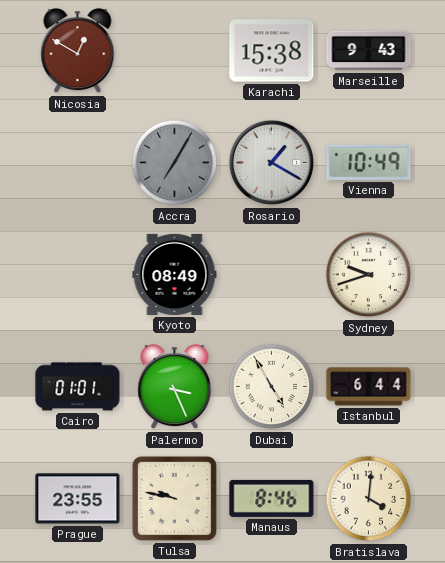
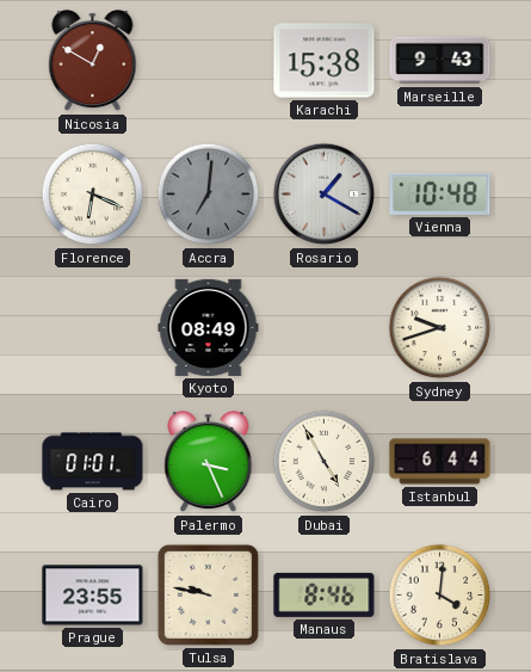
Florence: none -> 6:19
Accra: 7:05 -> 7:01
Vienna: 10:49 -> 10:48
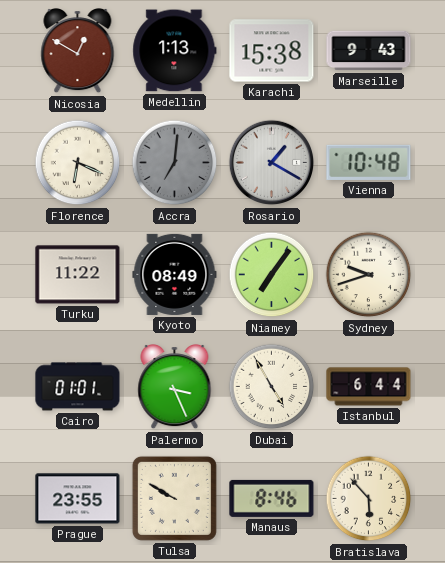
Medellin: none -> 1:13
Turku: none -> 11:22
Niamey: none -> 7:06
Tulsa: 9:47 -> 9:50
Bratislava: 4:01 -> 5:53
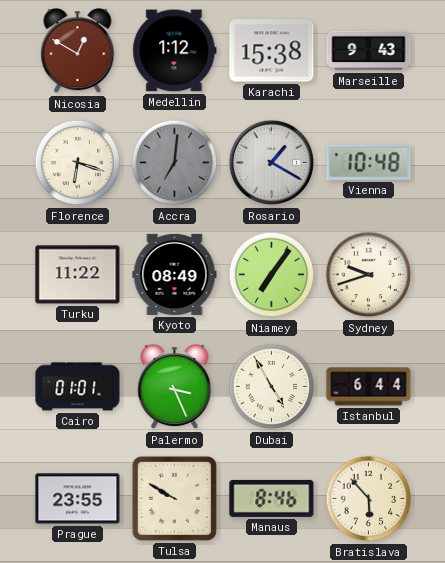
Medellin: 1:13 -> 1:12
Florence: 6:19 -> 6:18
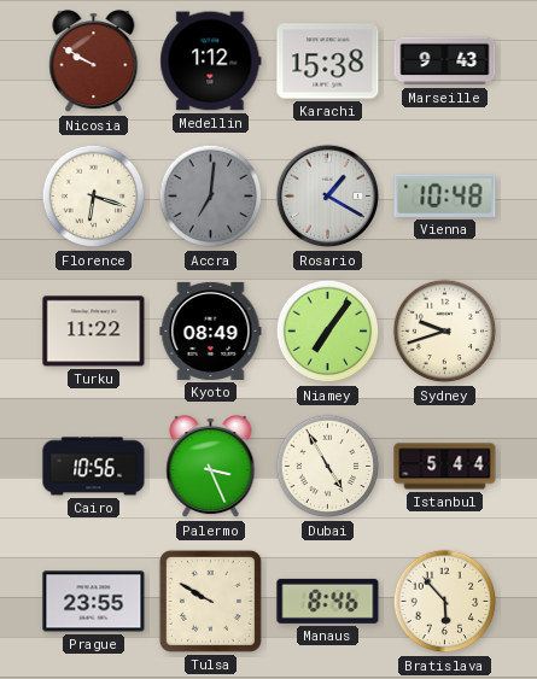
Nicosia: 12:50 -> 9:50
Cairo: 01:01 -> 10:56
Istanbul: 6:44 -> 5:44
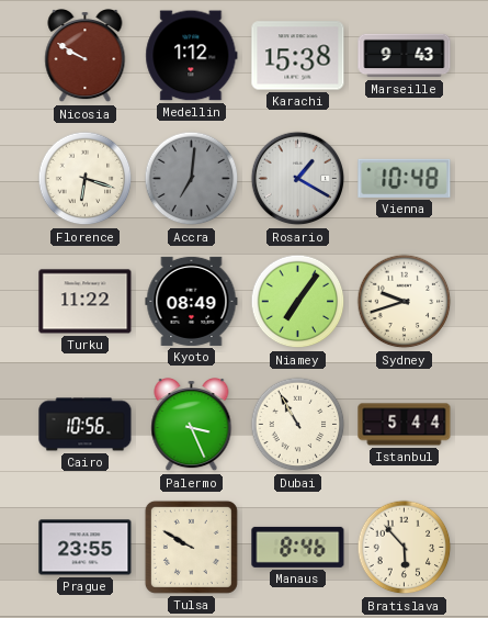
Dubai: 4:55 -> 10:55
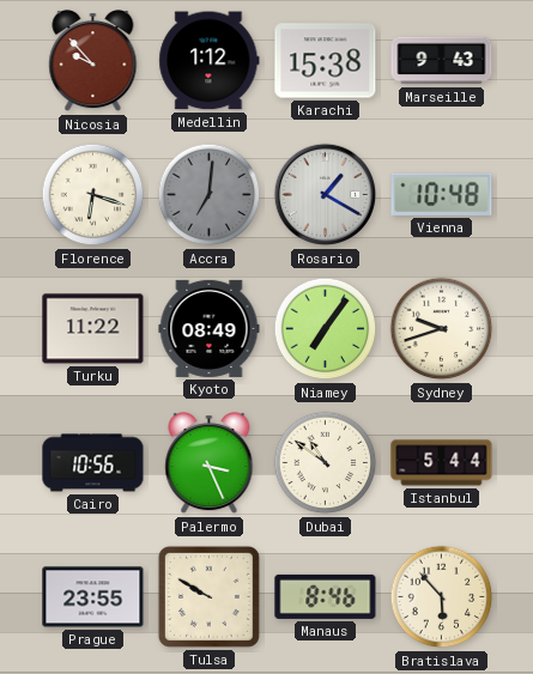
Nicosia: 9:50 -> 9:53
Dubai: 10:55 -> 10:51
